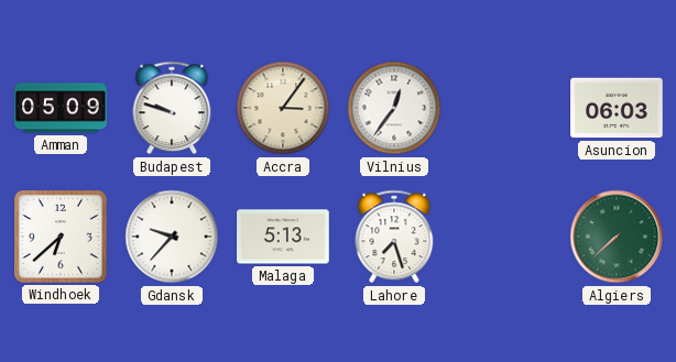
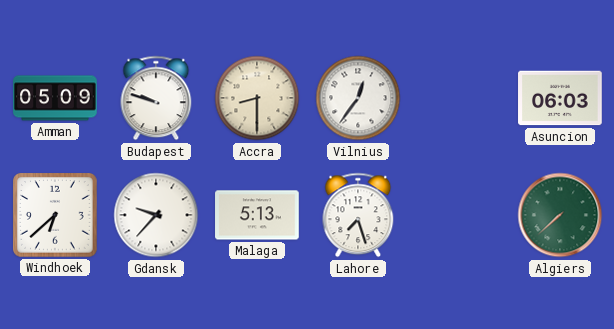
Accra: 3:06 -> 8:30
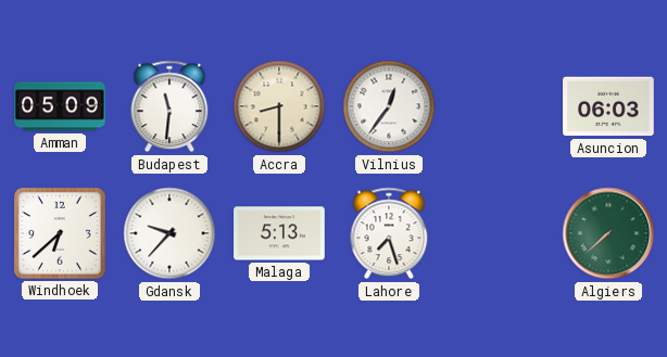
Budapest: 9:48 -> 11:31
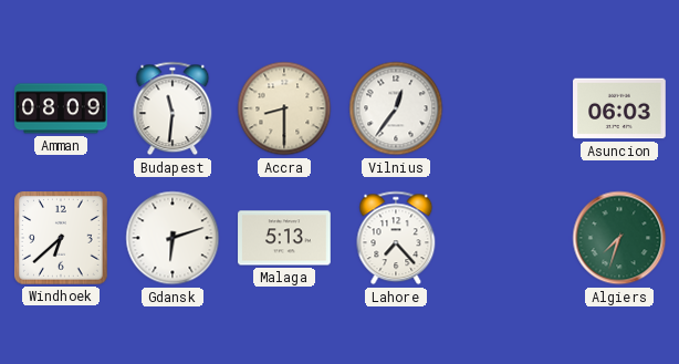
Amman: 05:09 -> 08:09
Gdansk: 9:37 -> 6:12
Lahore: 7:27 -> 7:23
Algiers: 7:38 -> 7:33
